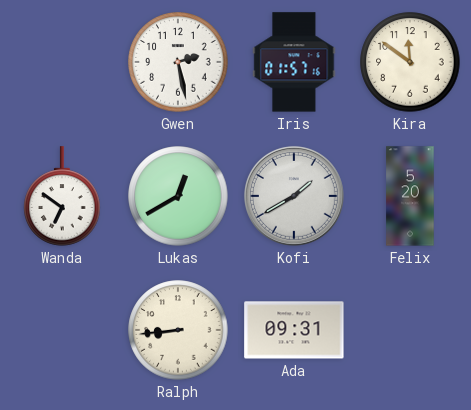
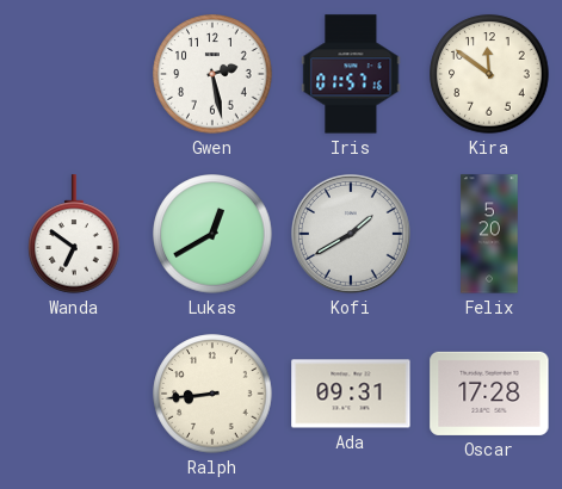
Oscar: none -> 17:28
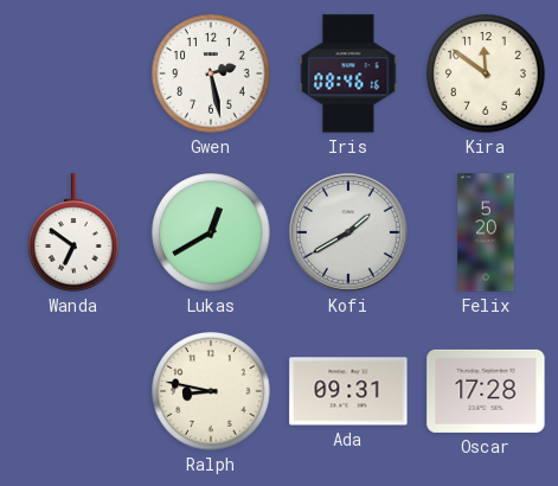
Iris: 01:57 -> 08:46
Ralph: 8:44 -> 8:47
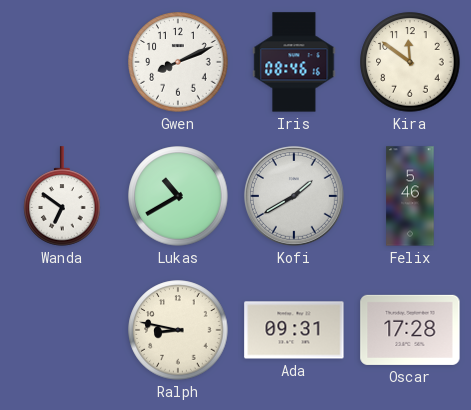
Gwen: 2:28 -> 8:11
Lukas: 12:40 -> 10:40
Felix: 5:20 -> 5:46
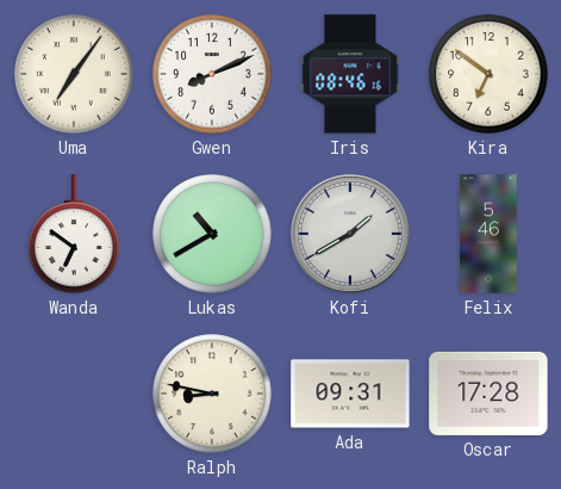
Uma: none -> 7:06
Kira: 11:51 -> 6:51
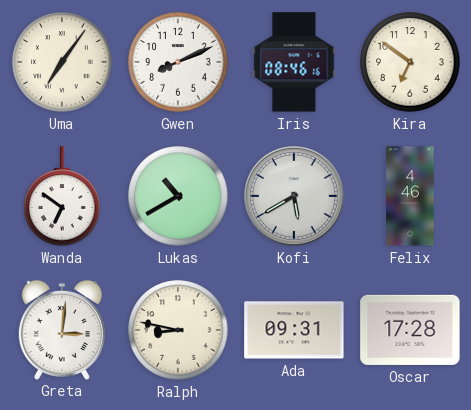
Kofi: 1:40 -> 5:40
Felix: 5:46 -> 4:46
Greta: none -> 3:01
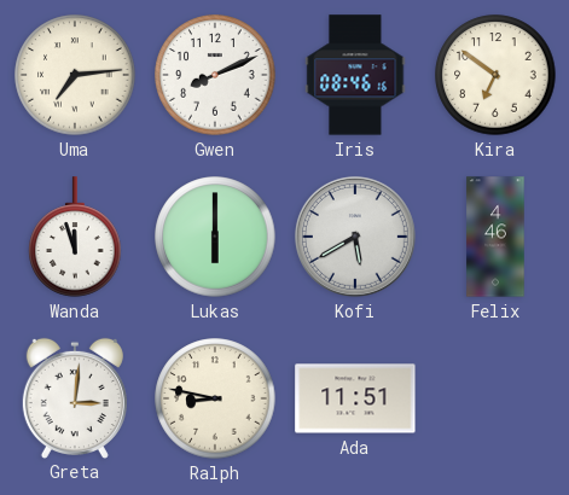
Uma: 7:06 -> 7:14
Wanda: 6:51 -> 11:57
Lukas: 10:40 -> 6:00
Ada: 09:31 -> 11:51
Oscar: 17:28 -> none
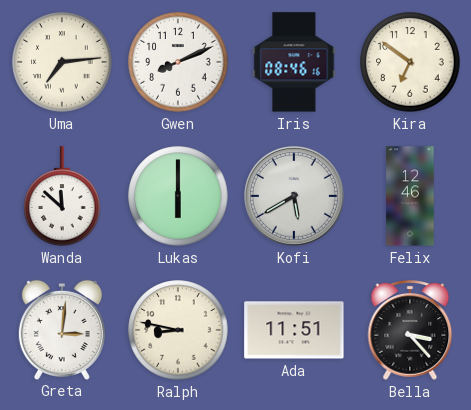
Wanda: 11:57 -> 11:52
Felix: 4:46 -> 12:46
Bella: none -> 3:23
